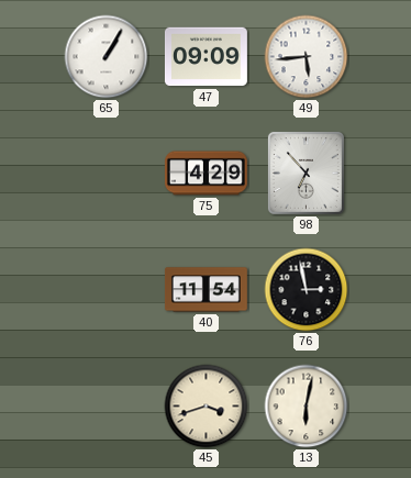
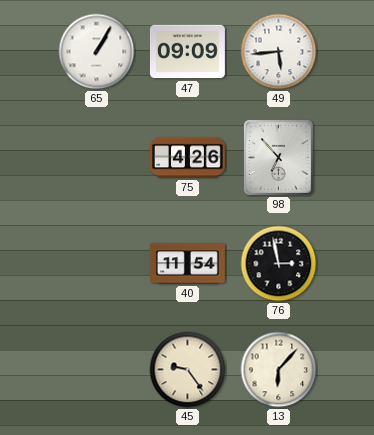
75: 4:29 -> 4:26
45: 3:42 -> 9:24
13: 6:02 -> 6:07
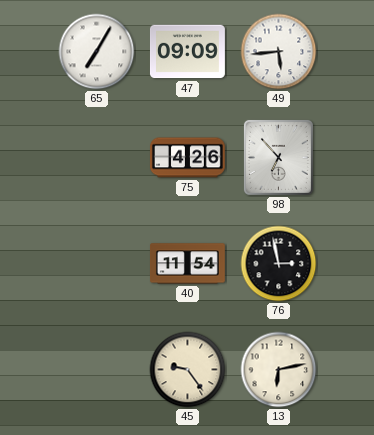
65: 1:05 -> 7:05
13: 6:07 -> 6:13
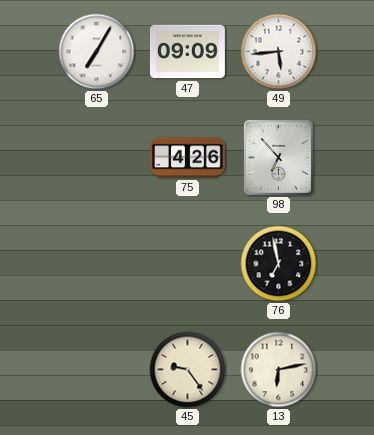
40: 11:54 -> none
76: 2:58 -> 6:58
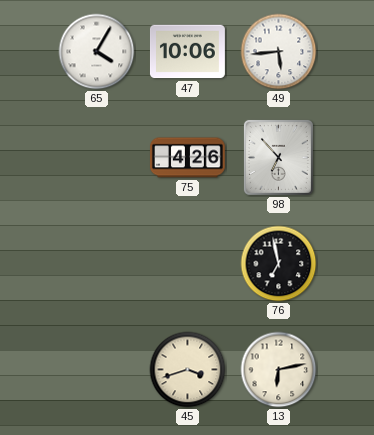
65: 7:05 -> 4:05
47: 09:09 -> 10:06
45: 9:24 -> 3:42
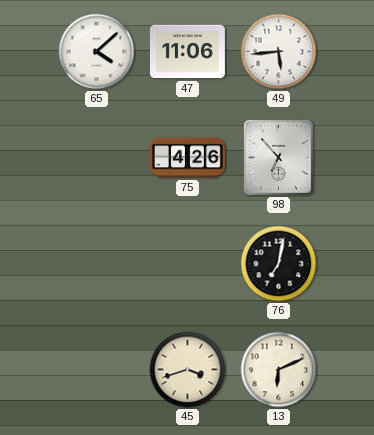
65: 4:05 -> 4:08
47: 10:06 -> 11:06
76: 6:58 -> 7:02
13: 6:13 -> 6:11
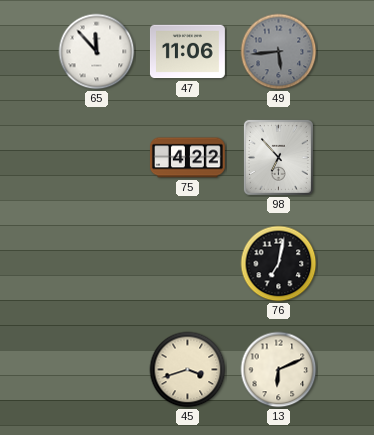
65: 4:08 -> 11:53
49 dial: white -> grey
75: 4:26 -> 4:22
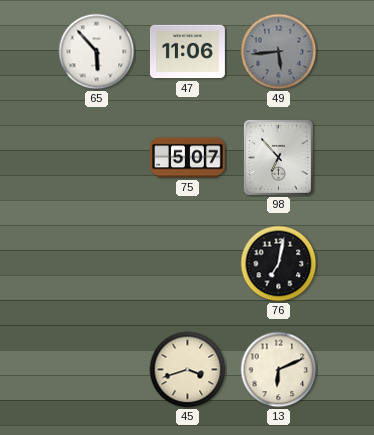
65: 11:53 -> 5:53
75: 4:22 -> 5:07
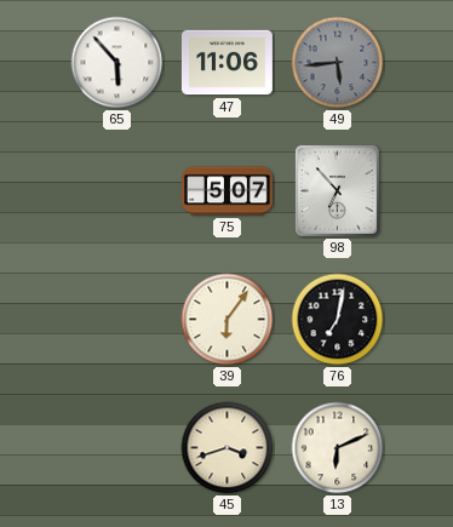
39: none -> 6:06
